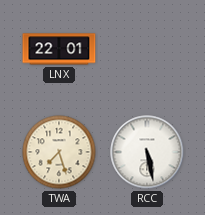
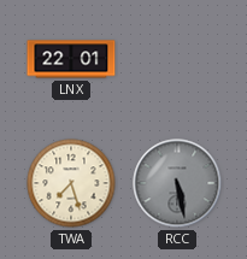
RCC dial: white -> grey
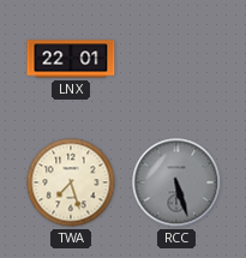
RCC: 5:28 -> 5:27
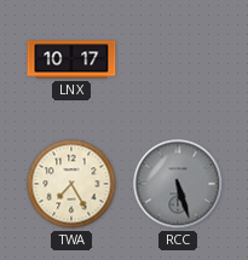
LNX: 22:01 -> 10:17
TWA: 7:27 -> 7:25
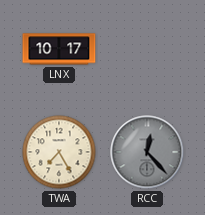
RCC: 5:27 -> 12:23
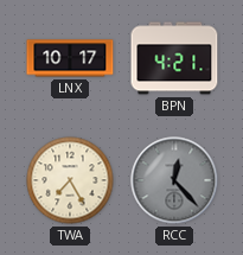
BPN: none -> 4:21
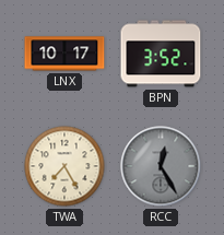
BPN: 4:21 -> 3:52
RCC: 12:23 -> 12:25
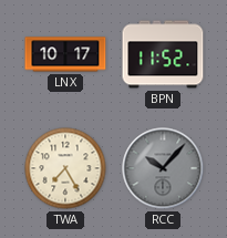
BPN: 3:52 -> 11:52
RCC: 12:25 -> 10:07
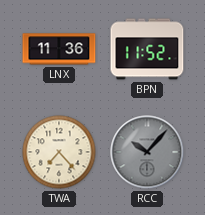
LNX: 10:17 -> 11:36
TWA: 7:25 -> 7:23
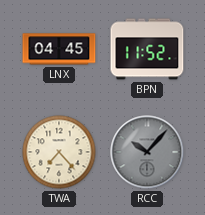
LNX: 11:36 -> 04:45
